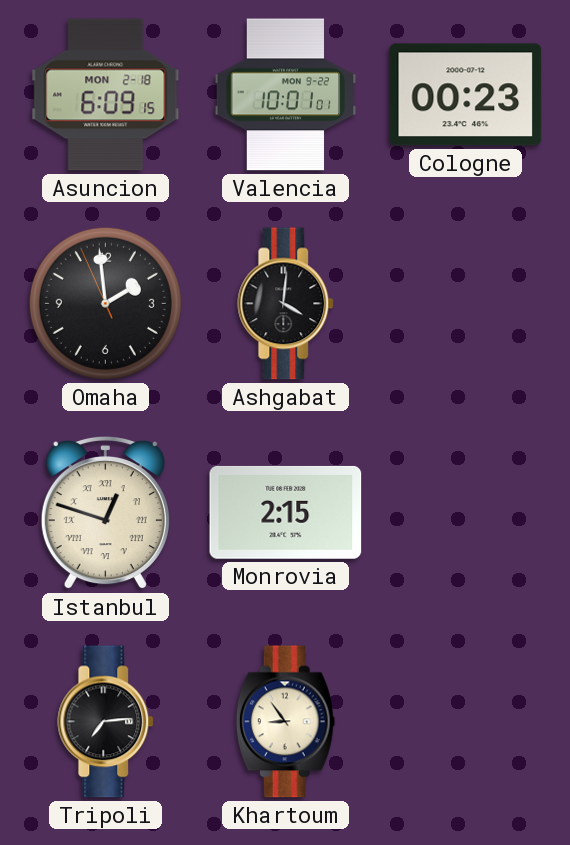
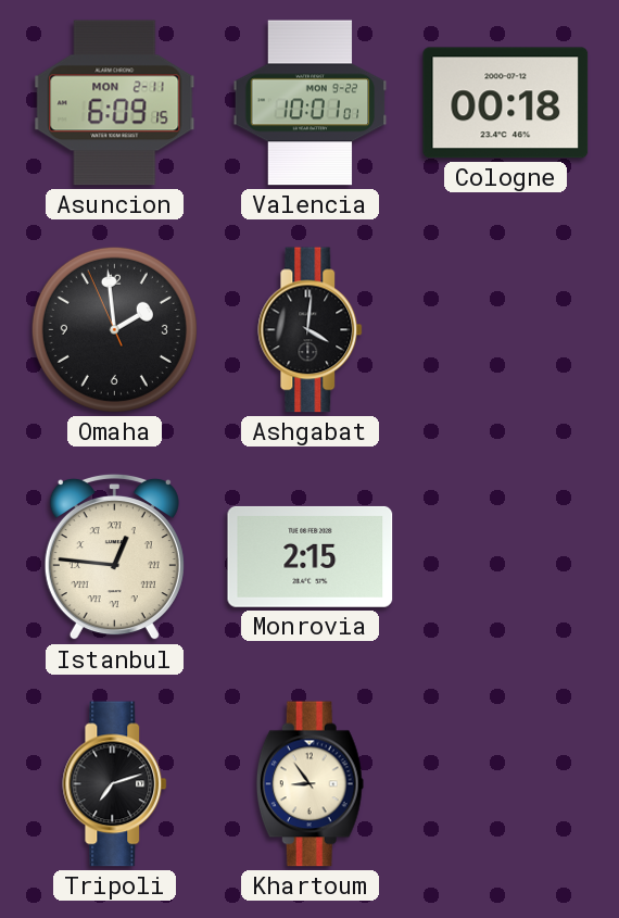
Asuncion date: MON 2-18 -> MON 2-11
Cologne: 00:23 -> 00:18
Istanbul: 12:48 -> 12:46
Tripoli: 7:14 -> 7:12
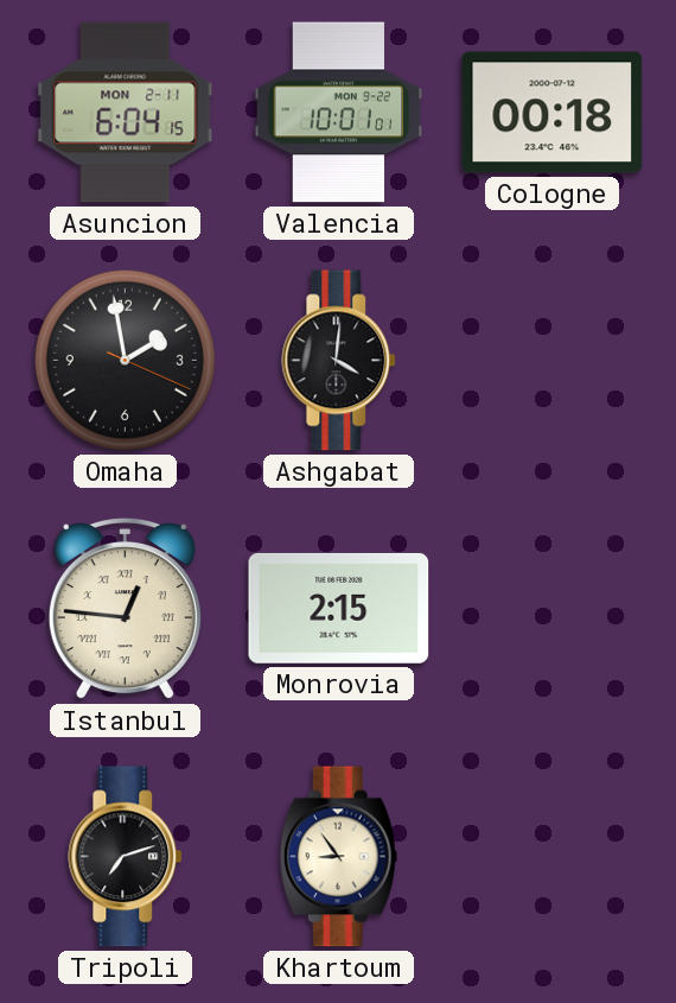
Asuncion: 6:09 -> 6:04
Omaha: 1:58:56 -> 1:58:19
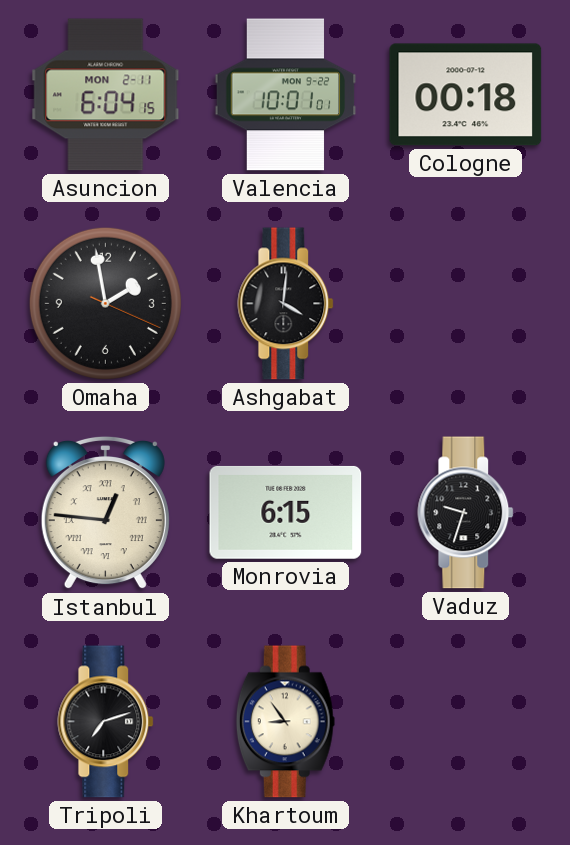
Monrovia: 2:15 -> 6:15
Vaduz: none -> 9:33
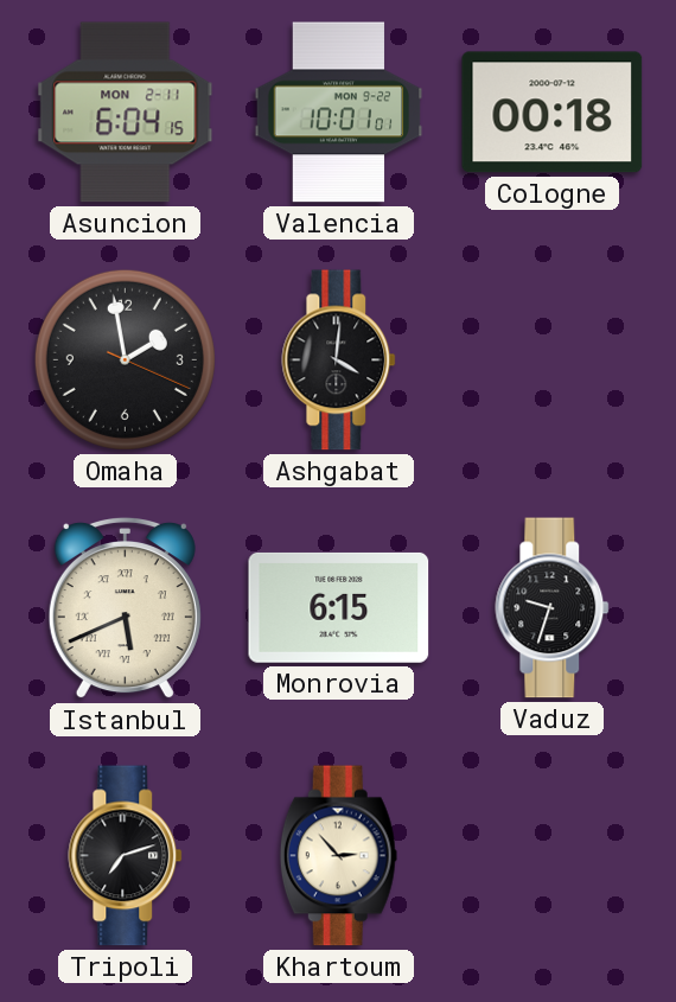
Istanbul: 12:46 -> 5:41
Khartoum: 8:54 -> 2:53
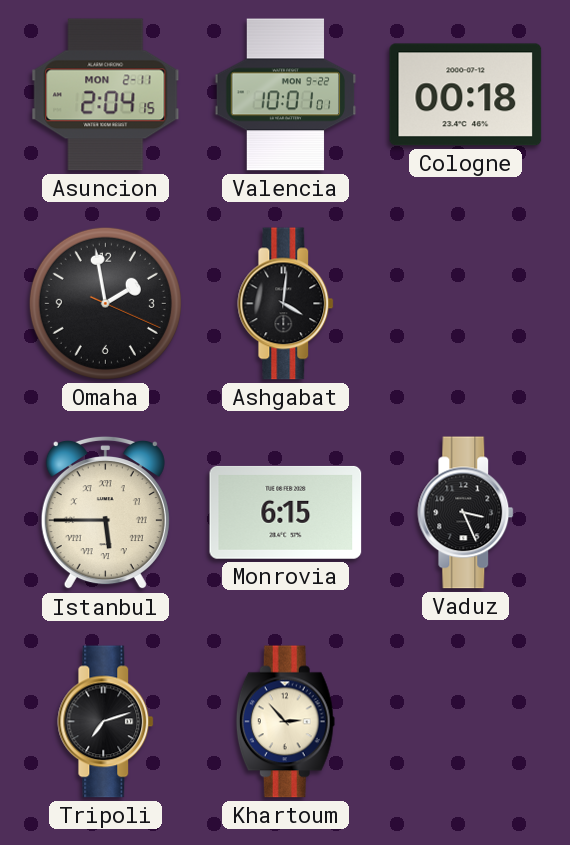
Asuncion: 6:04 -> 2:04
Istanbul: 5:41 -> 5:45
Vaduz: 9:33 -> 3:26
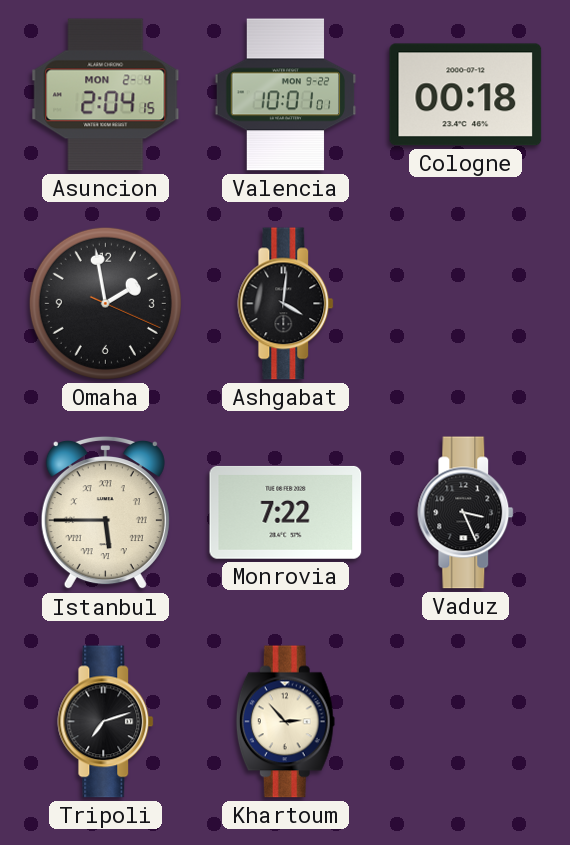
Asuncion date: MON 2-11 -> MON 2-4
Monrovia: 6:15 -> 7:22
